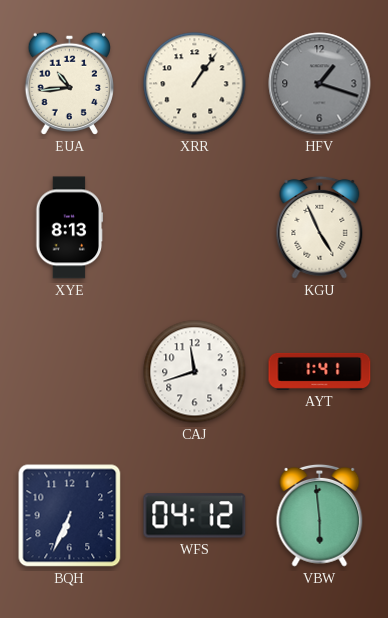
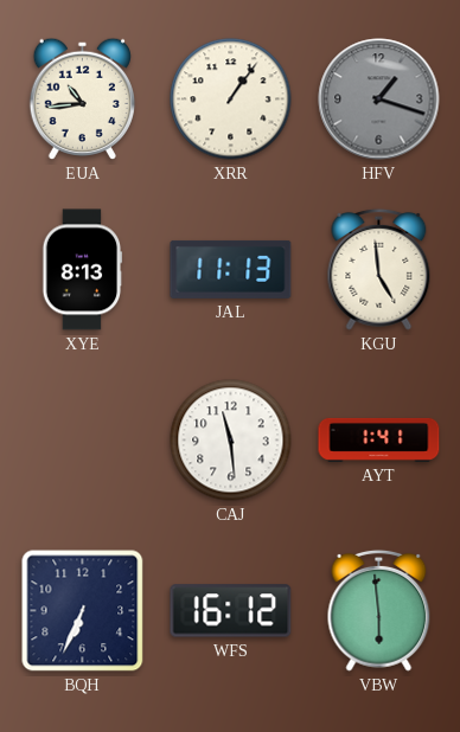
JAL: none -> 11:13
KGU: 4:56 -> 4:59
CAJ: 11:42 -> 11:29
WFS: 04:12 -> 16:12
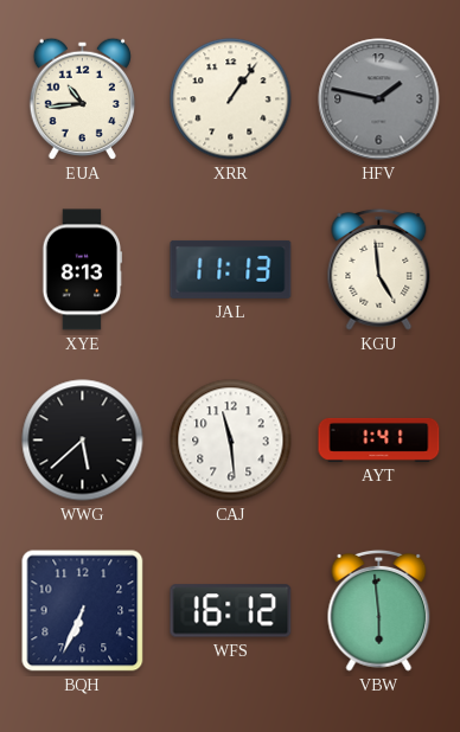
HFV: 1:18 -> 1:47
WWG: none -> 5:38
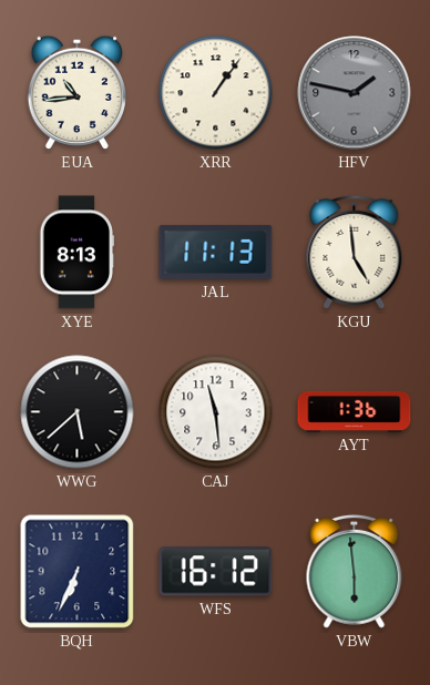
AYT: 1:41 -> 1:36
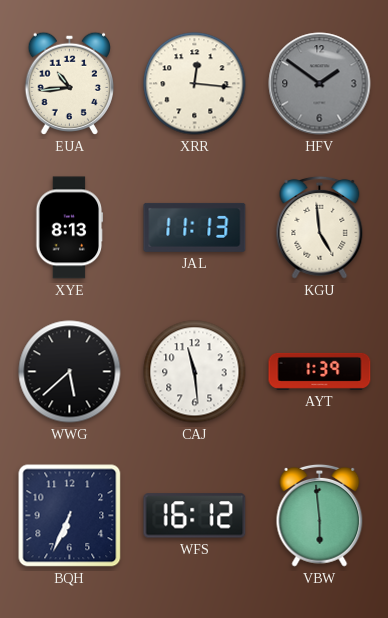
XRR: 1:06 -> 12:16
HFV: 1:47 -> 1:51
AYT: 1:36 -> 1:39
